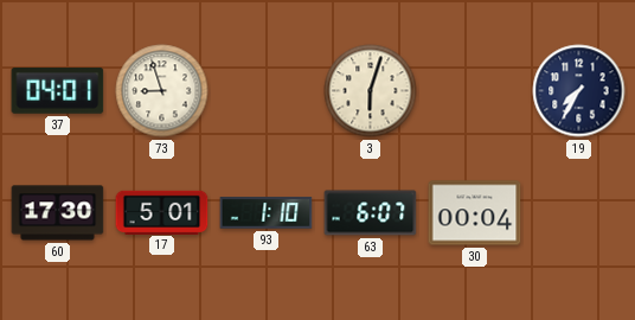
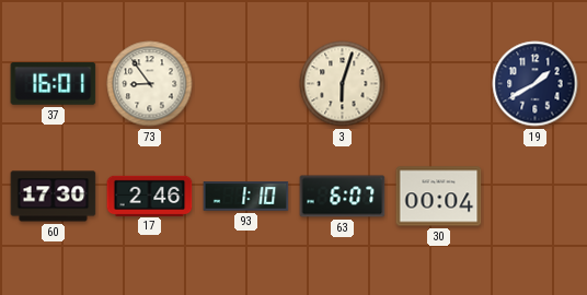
37: 04:01 -> 16:01
73: 8:57 -> 8:54
19: 7:35 -> 1:40
17: 5:01 -> 2:46
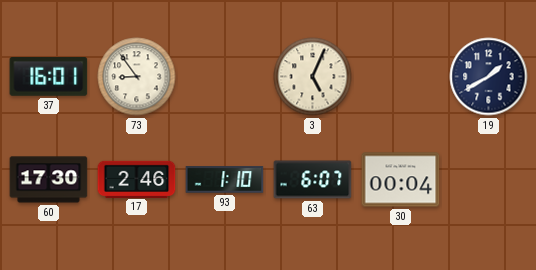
3: 6:03 -> 5:04
